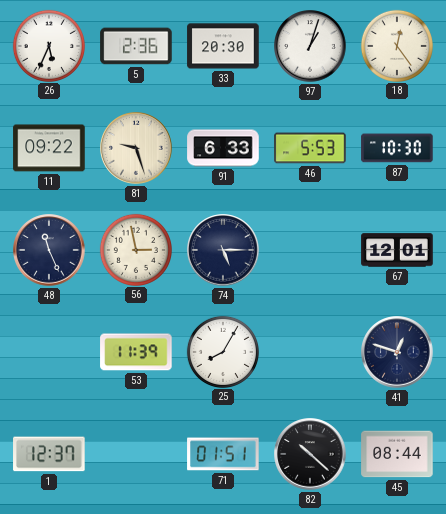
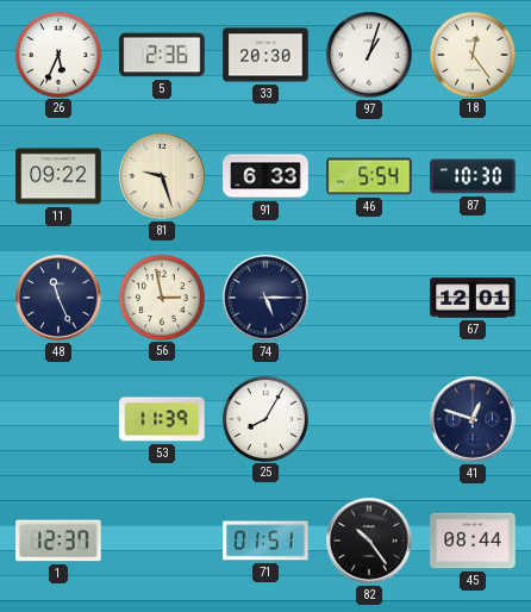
46: 5:53 -> 5:54
82: 10:22 -> 10:24
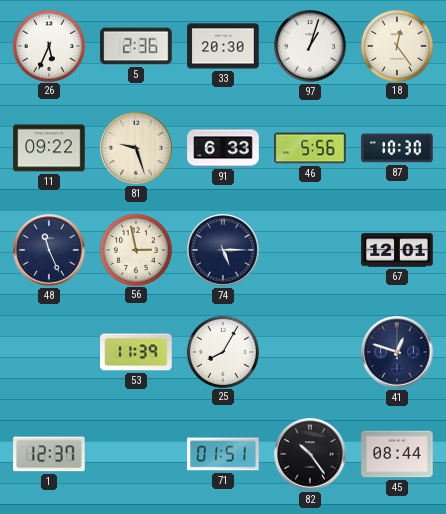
46: 5:54 -> 5:56
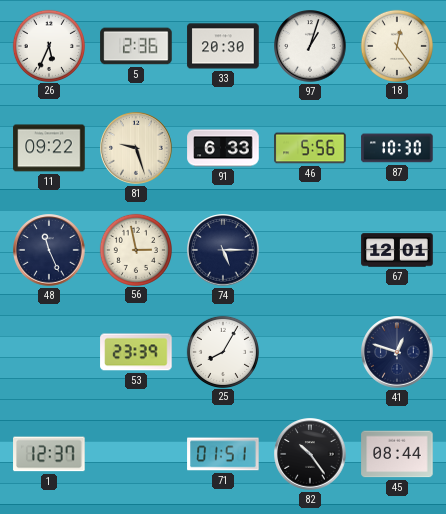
53: 11:39 -> 23:39
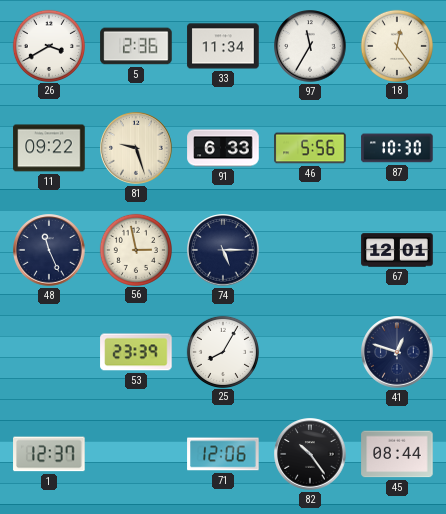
26: 5:34 -> 3:40
33: 20:30 -> 11:34
97: 1:03 -> 11:35
71: 01:51 -> 12:06
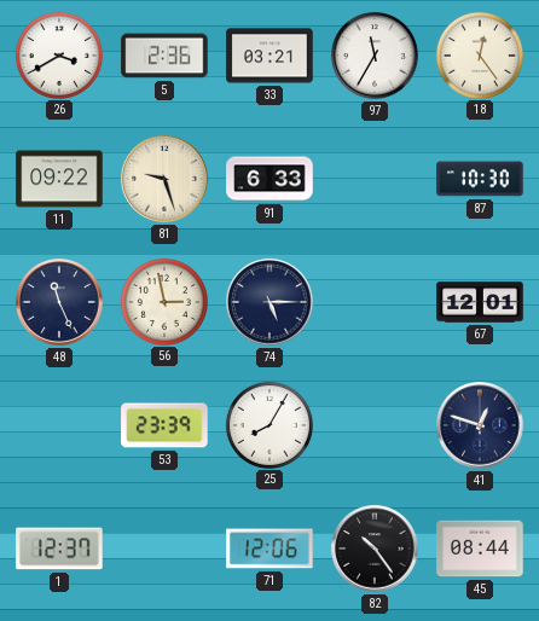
33: 11:34 -> 03:21
46: 5:56 -> none
